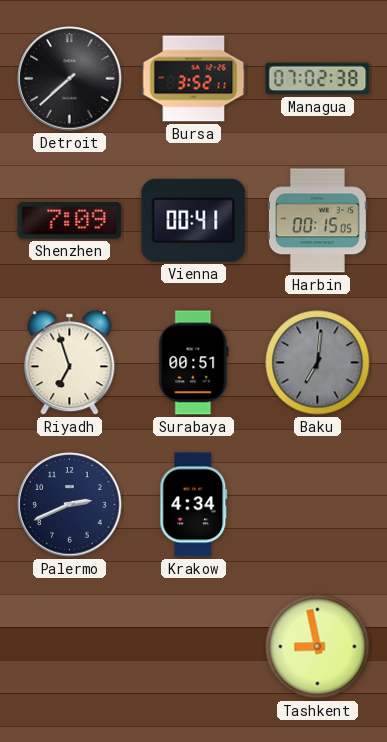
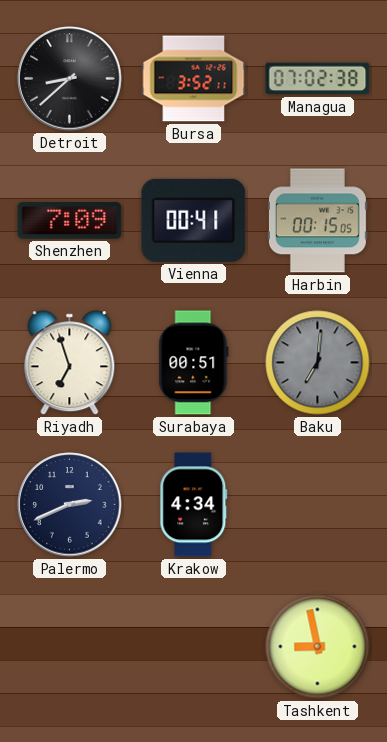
Detroit: 7:38 -> 8:38
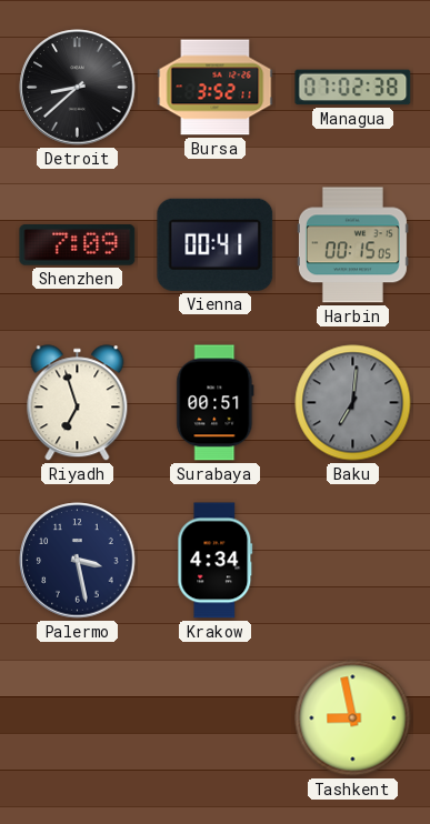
Palermo: 2:41 -> 3:28
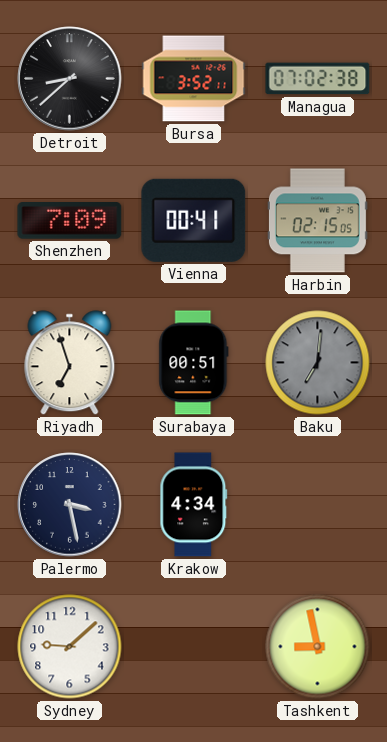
Harbin: 00:15 -> 02:15
Sydney: none -> 9:08
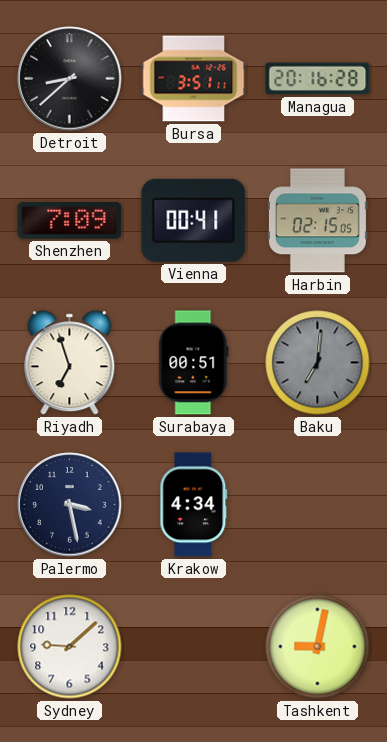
Bursa: 3:52 -> 3:51
Managua: 07:02 -> 20:16
Tashkent: 8:58 -> 9:02
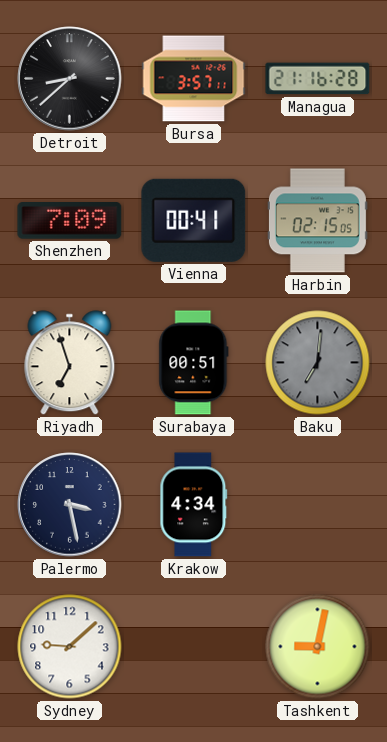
Bursa: 3:51 -> 3:57
Managua: 20:16 -> 21:16
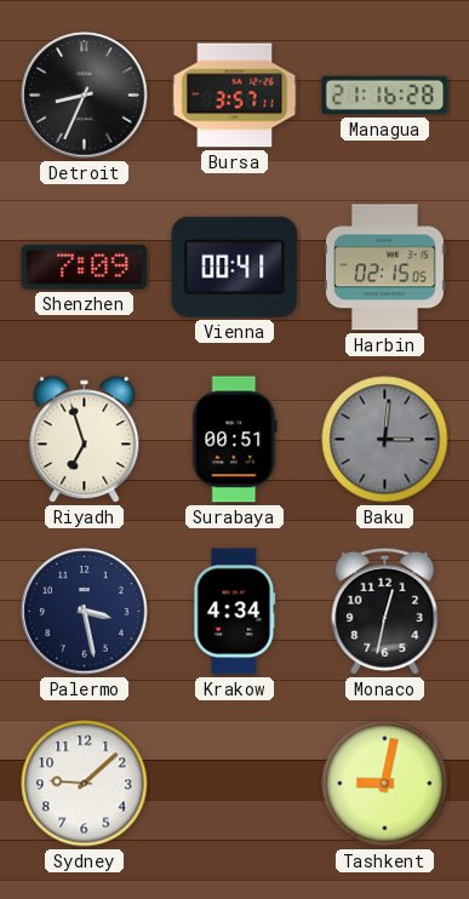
Detroit: 8:38 -> 8:34
Baku: 7:01 -> 3:01
Monaco: none -> 12:32
